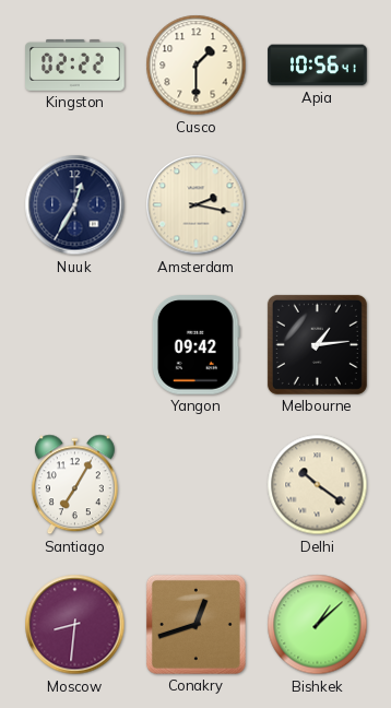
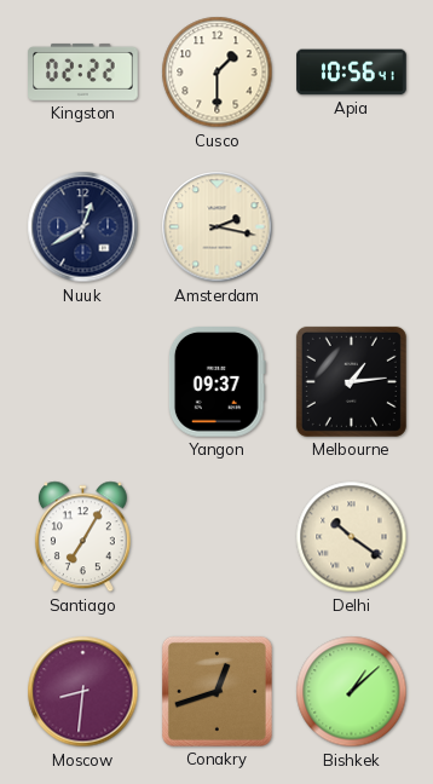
Nuuk: 12:35 -> 12:40
Yangon: 09:42 -> 09:37
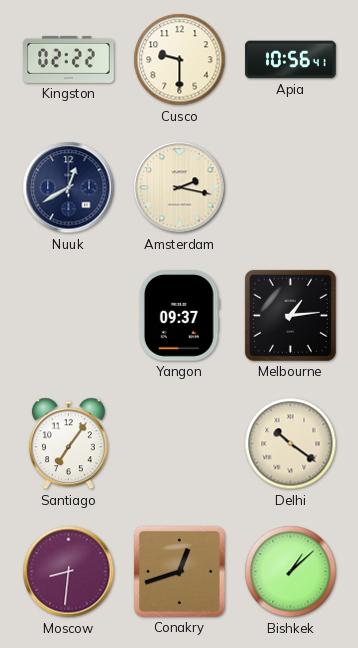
Cusco: 1:30 -> 9:30
Santiago: 7:05 -> 7:06
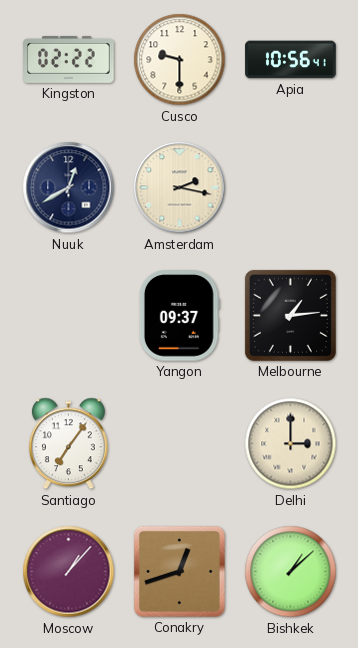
Delhi: 10:21 -> 3:00
Moscow: 8:31 -> 1:07
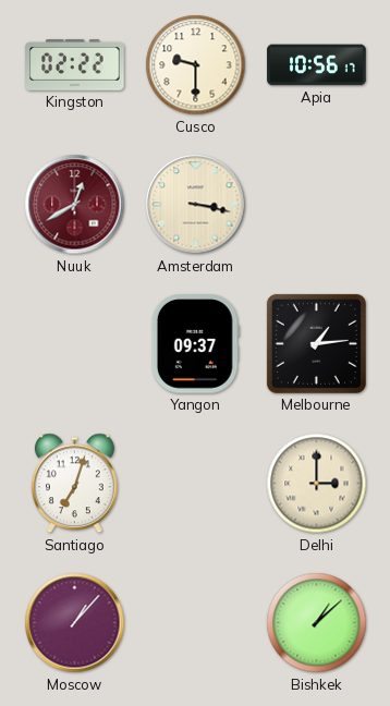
Apia: 10:56:41 -> 10:56:17
Nuuk dial: navy -> burgundy
Amsterdam: 2:17 -> 3:17
Santiago: 7:06 -> 7:03
Conakry: 12:42 -> none
